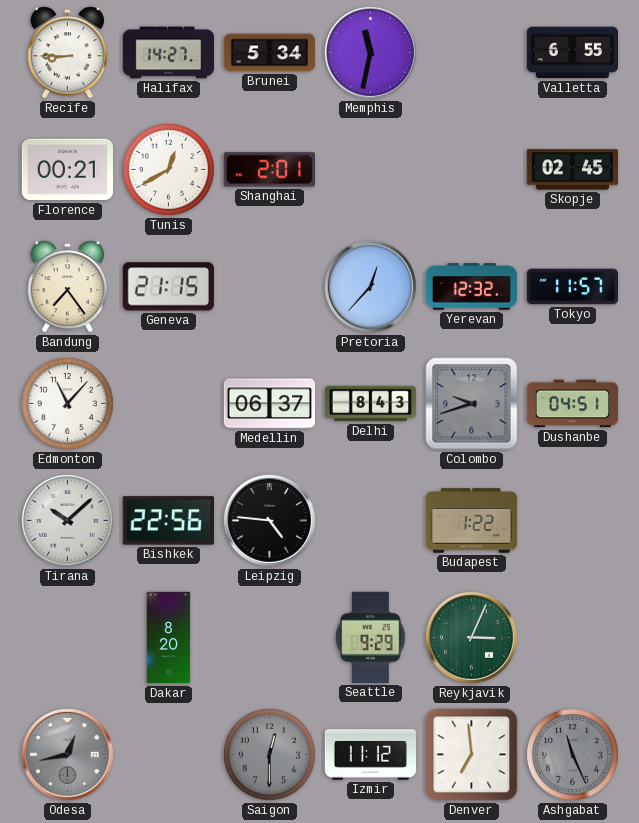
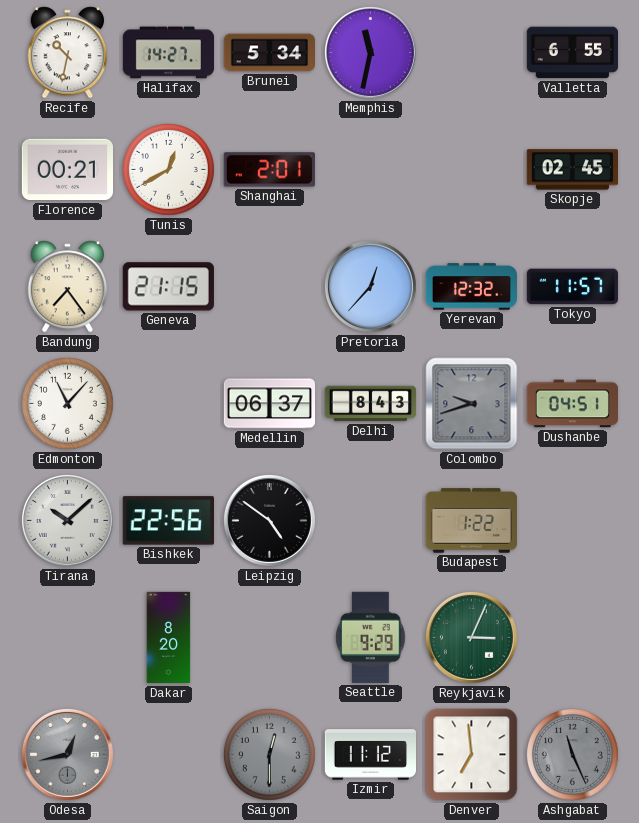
Recife: 8:45 -> 10:32
Leipzig: 4:46 -> 4:51
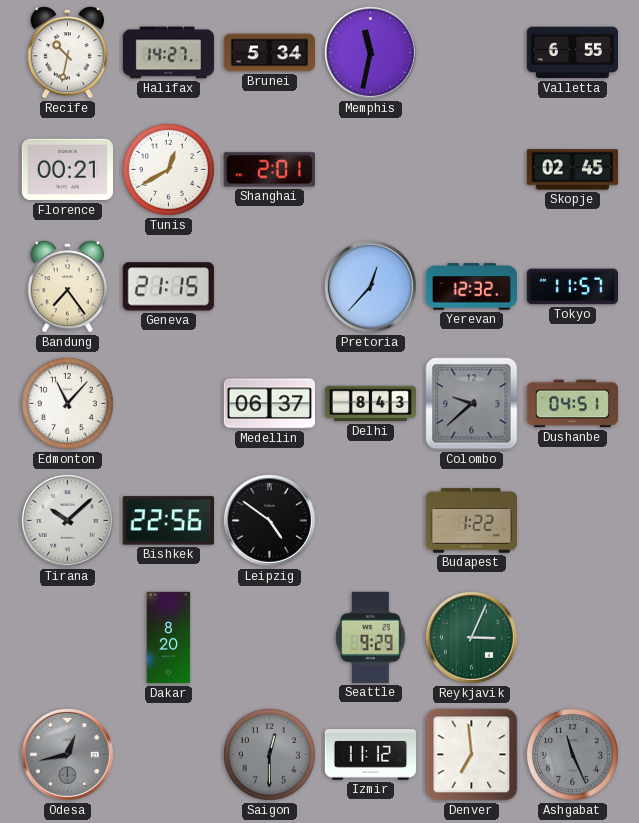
Colombo: 9:42 -> 9:38
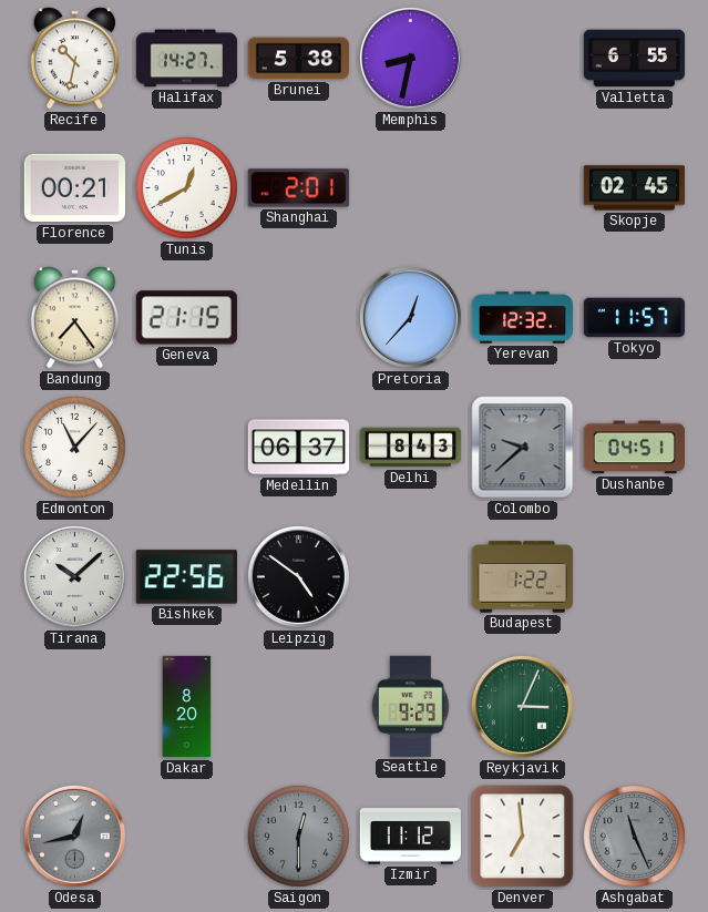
Brunei: 5:34 -> 5:38
Memphis: 11:32 -> 8:32
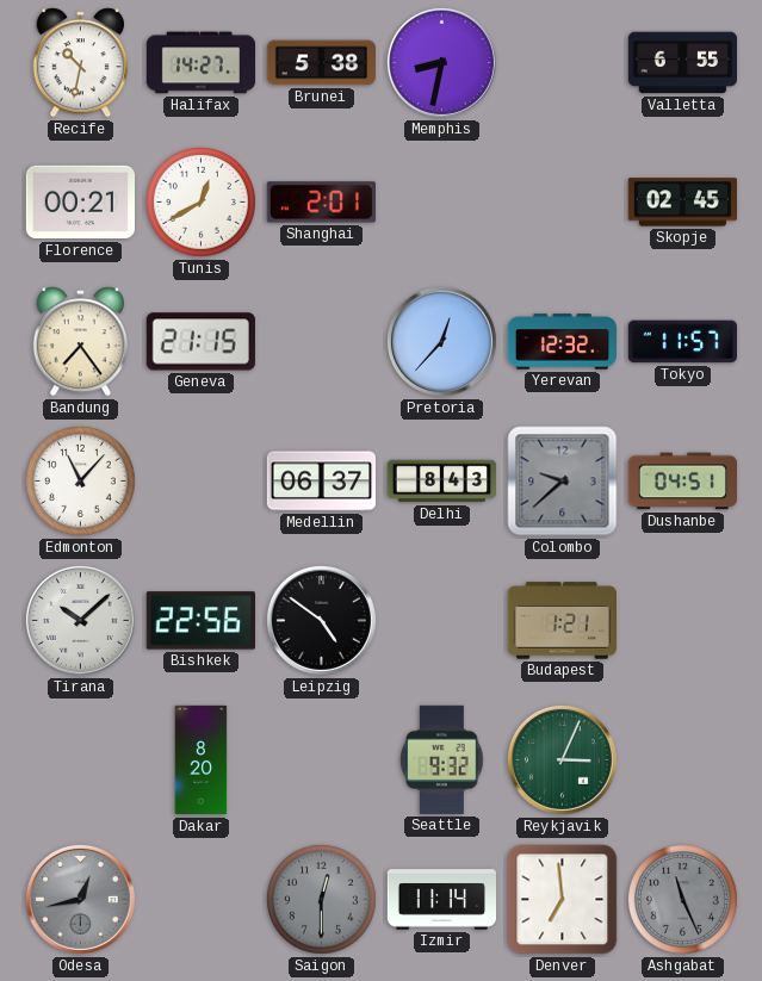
Budapest: 1:22 -> 1:21
Seattle: 9:29 -> 9:32
Izmir: 11:12 -> 11:14
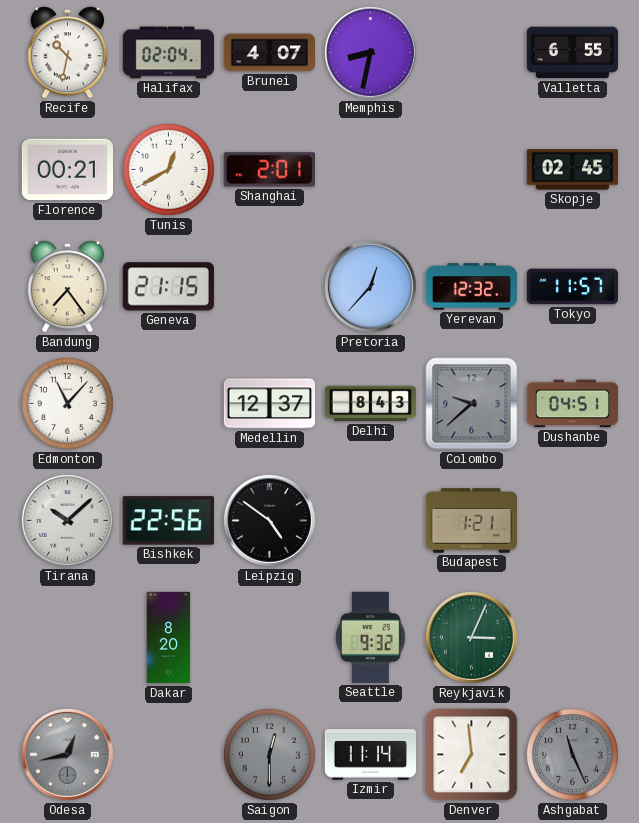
Halifax: 14:27 -> 02:04
Brunei: 5:38 -> 4:07
Medellin: 06:37 -> 12:37
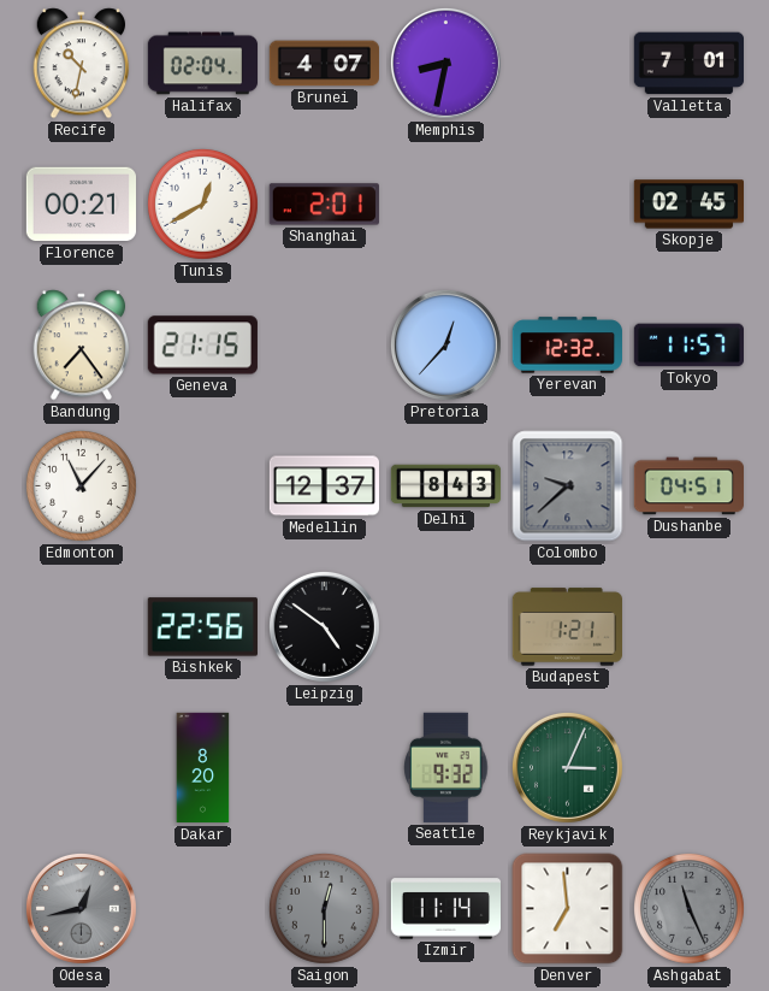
Valletta: 6:55 -> 7:01
Tirana: 10:08 -> none
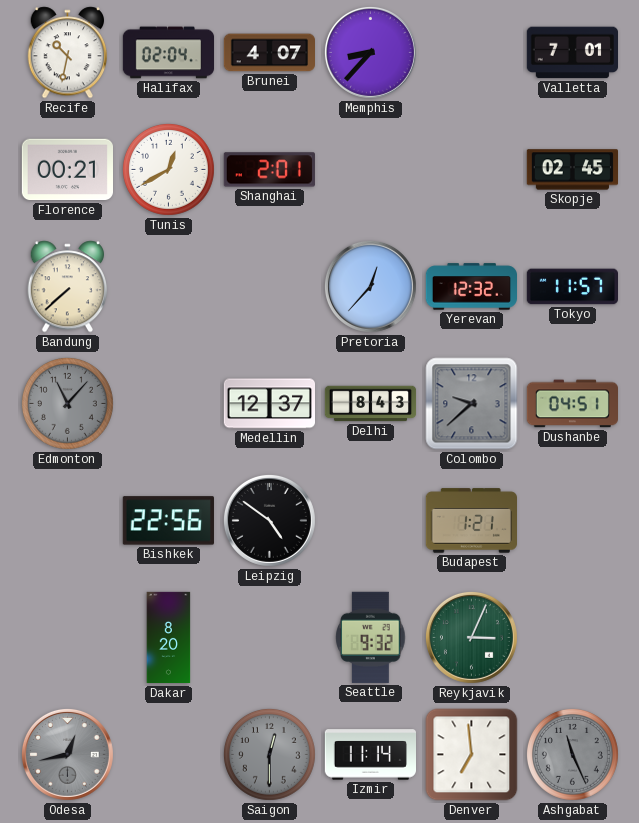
Memphis: 8:32 -> 8:37
Bandung: 7:24 -> 7:38
Geneva: 21:15 -> none
Edmonton dial: white -> grey
